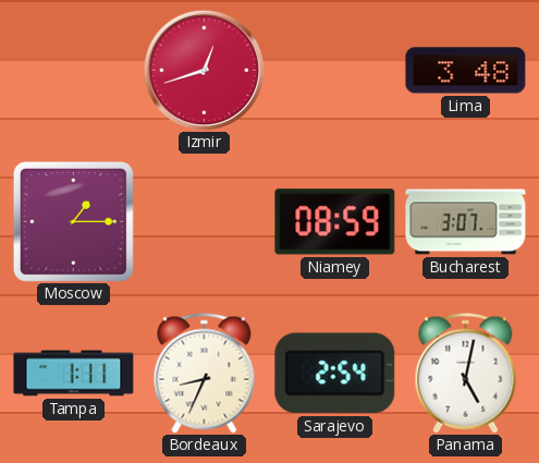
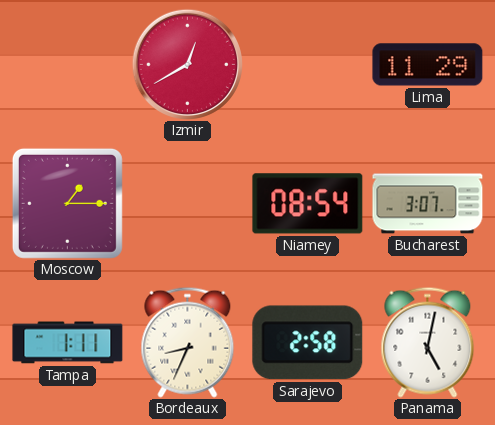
Izmir: 12:42 -> 12:40
Lima: 3:48 -> 11:29
Niamey: 08:59 -> 08:54
Sarajevo: 2:54 -> 2:58
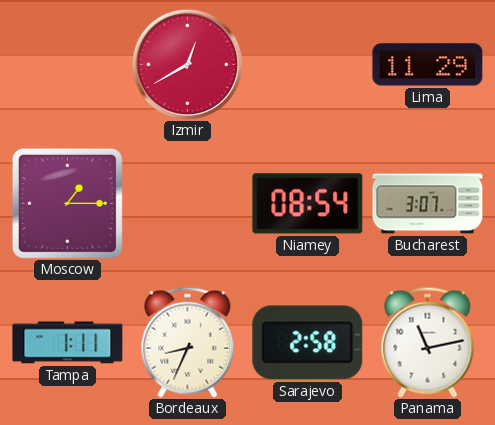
Panama: 5:02 -> 11:13
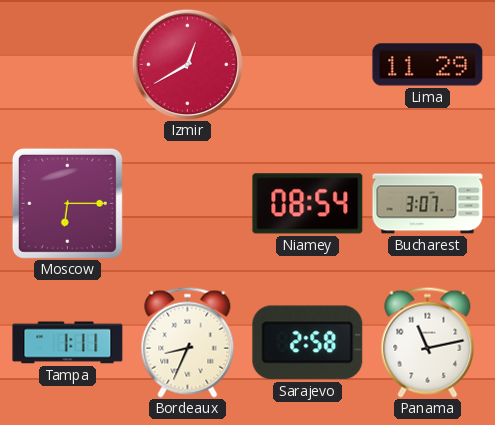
Moscow: 1:15 -> 6:15
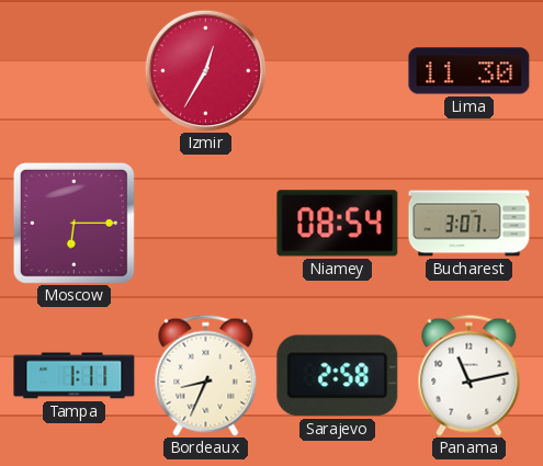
Izmir: 12:40 -> 12:35
Lima: 11:29 -> 11:30
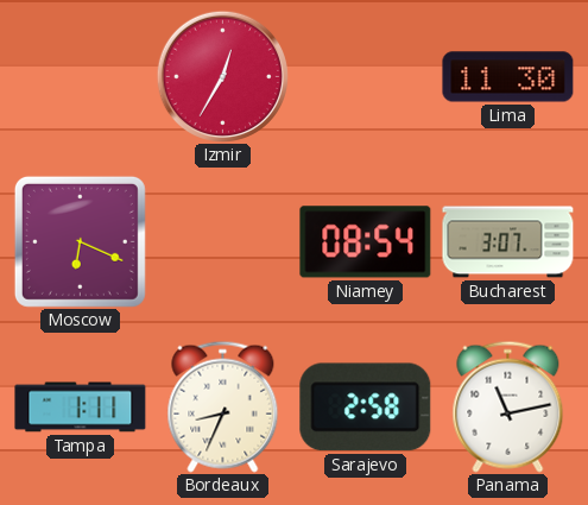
Moscow: 6:15 -> 6:19
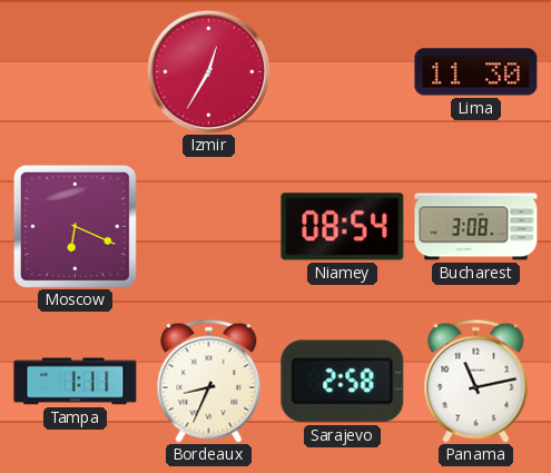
Bucharest: 3:07 -> 3:08
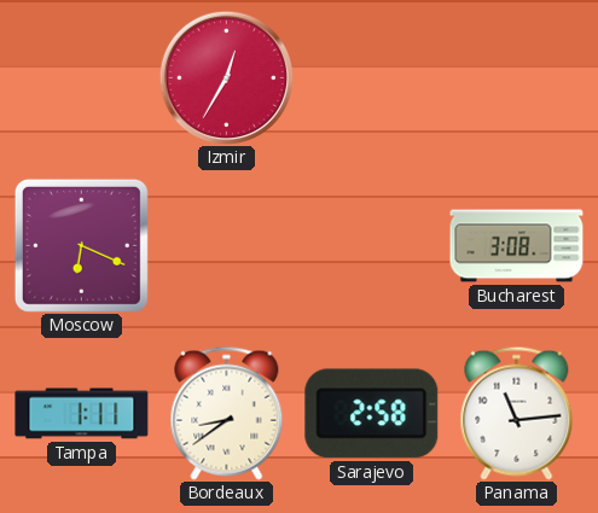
Lima: 11:30 -> none
Niamey: 08:54 -> none
Bordeaux: 8:34 -> 8:39
Panama: 11:13 -> 11:14
